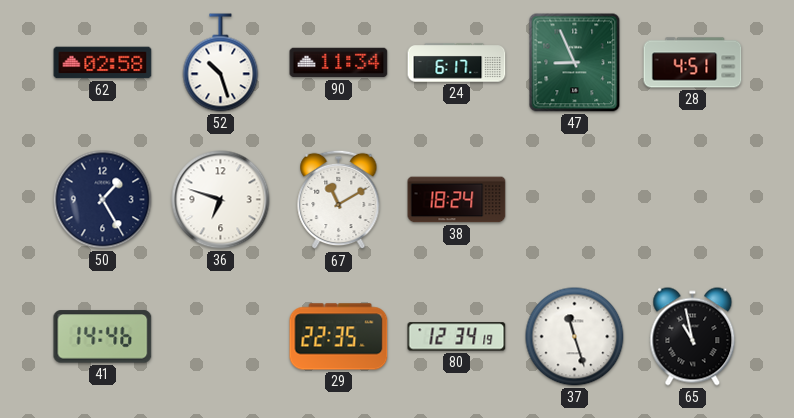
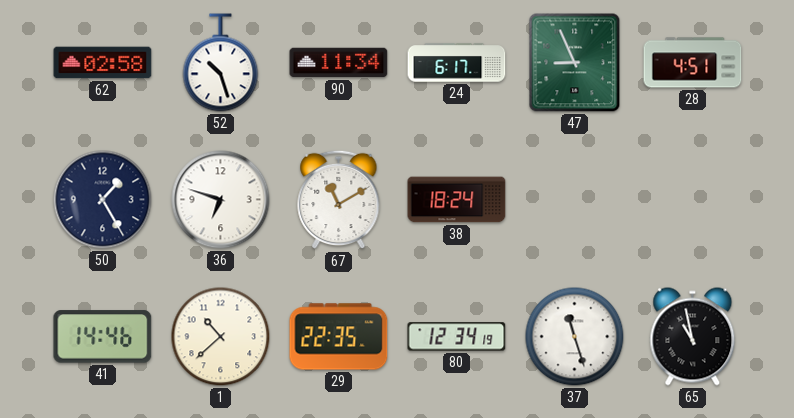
1: none -> 10:38
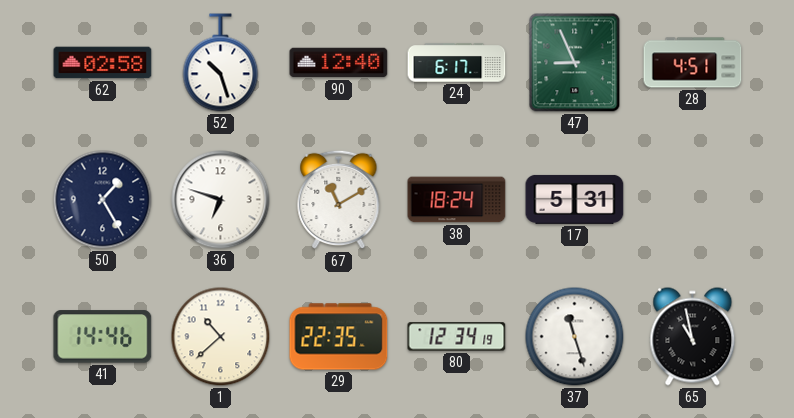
90: 11:34 -> 12:40
17: none -> 5:31
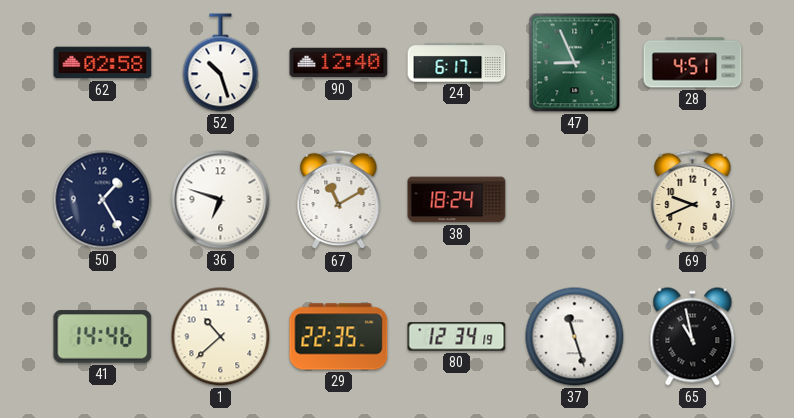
17: 5:31 -> none
69: none -> 9:41
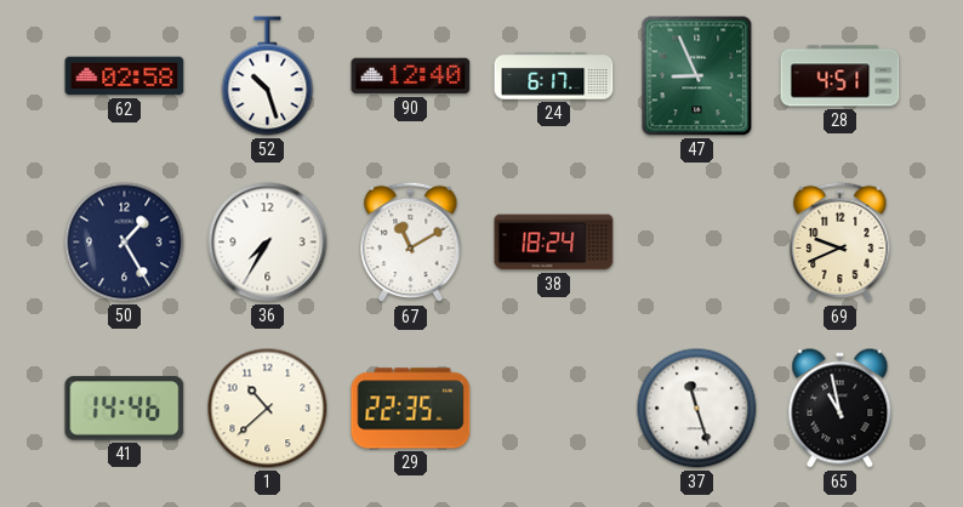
36: 6:48 -> 7:35
80: 12:34 -> none
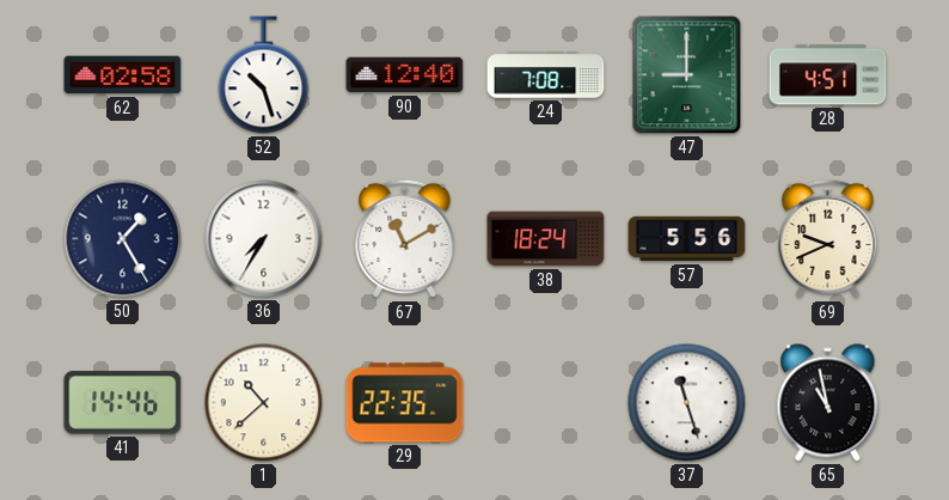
24: 6:17 -> 7:08
47: 8:56 -> 9:00
57: none -> 5:56
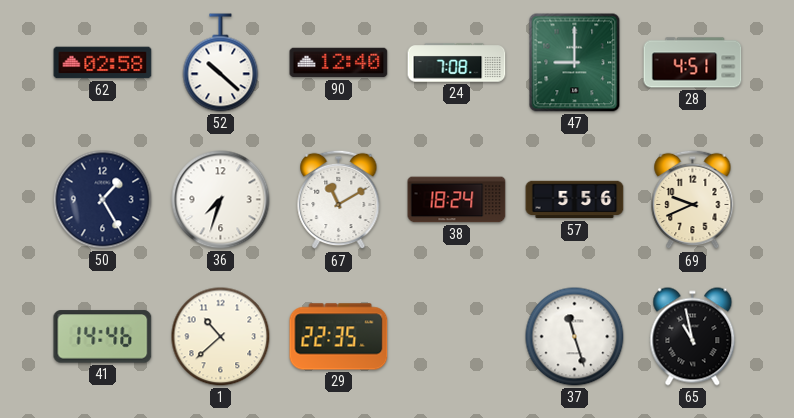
52: 10:27 -> 10:22
36: 7:35 -> 7:33
